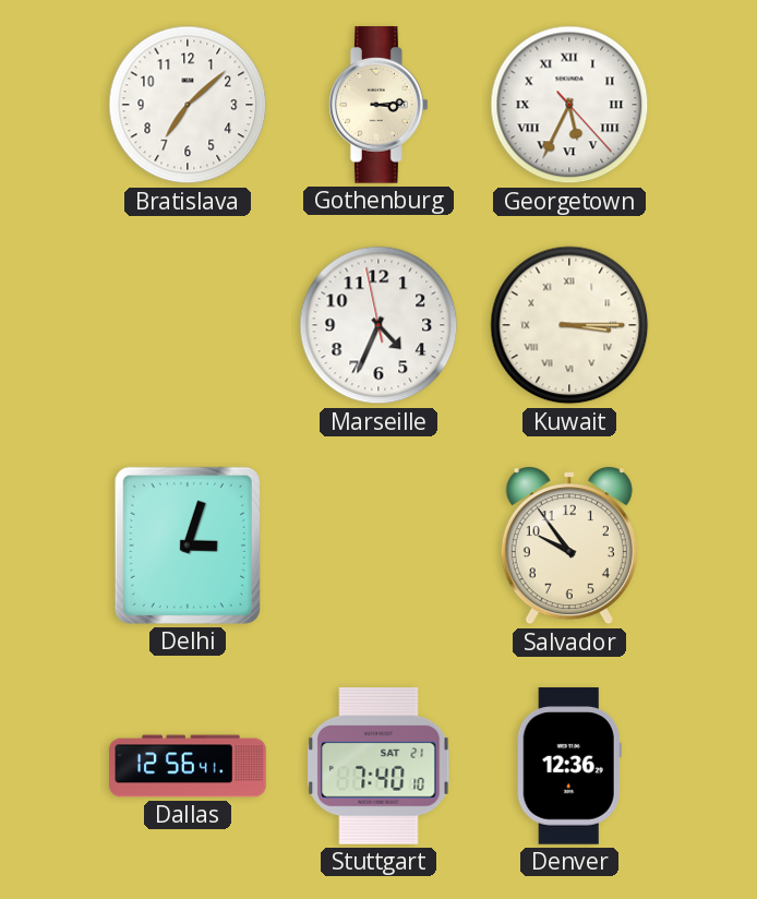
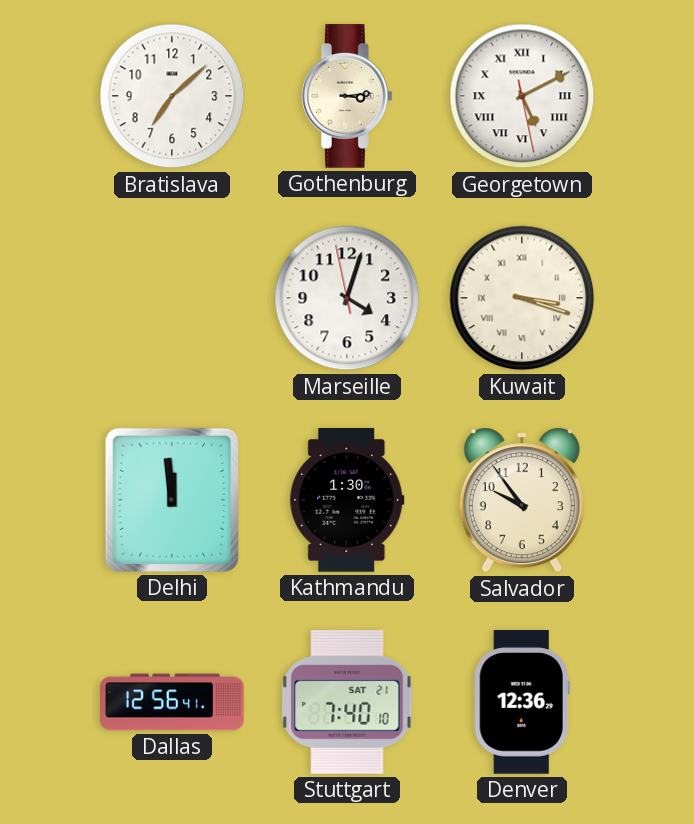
Georgetown: 5:34 -> 5:10
Marseille: 4:33 -> 4:02
Kuwait: 3:15 -> 3:18
Delhi: 3:03 -> 11:59
Kathmandu: none -> 1:30
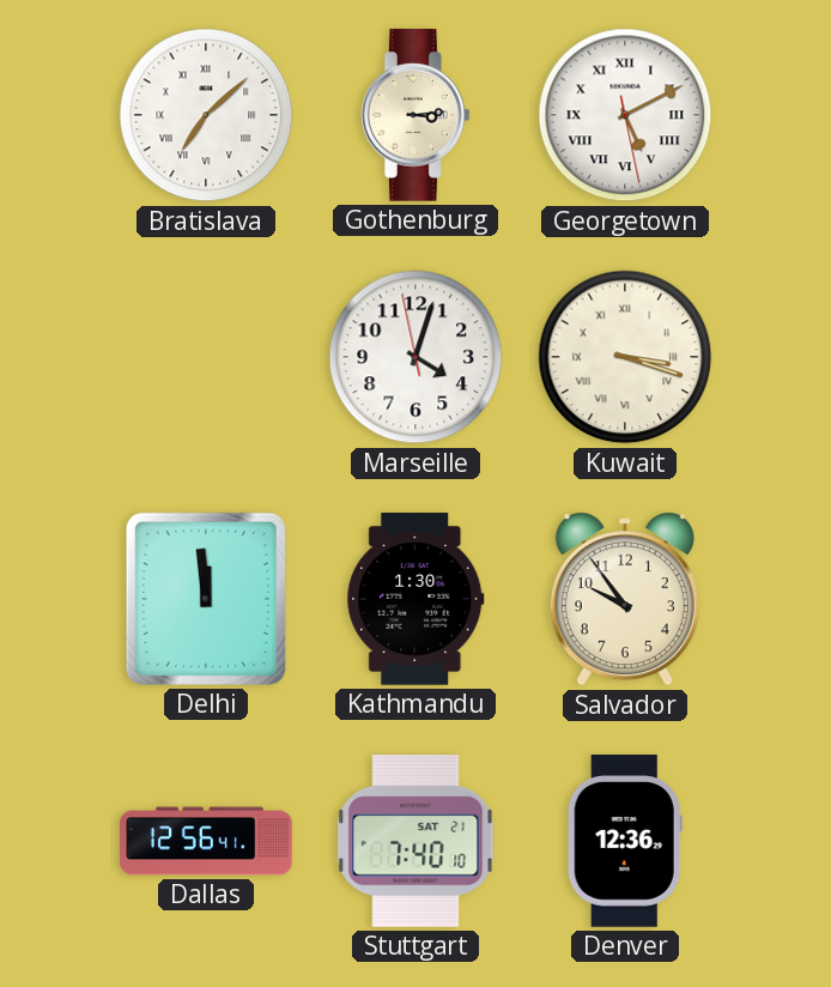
Bratislava numerals: Arabic -> Roman
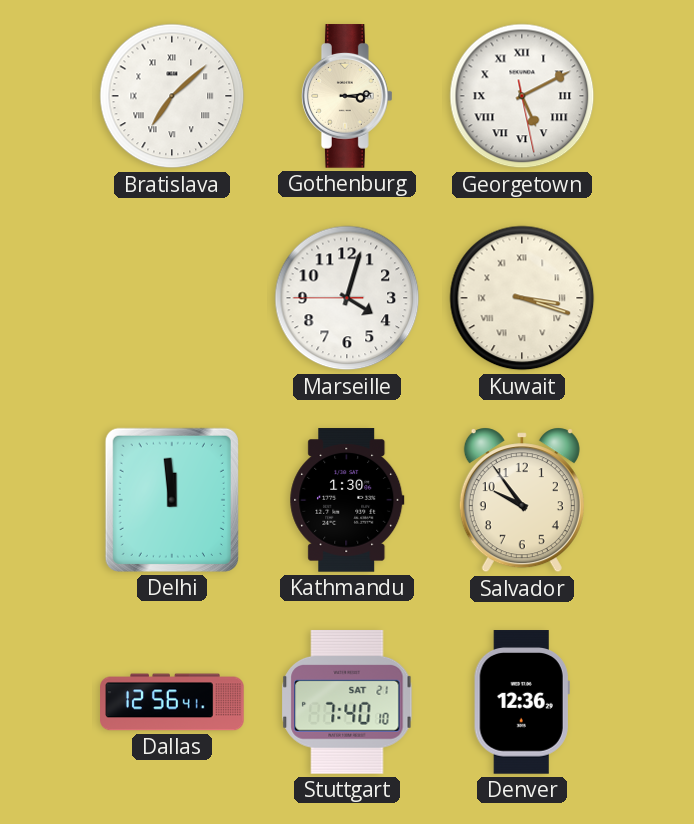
Marseille: 4:02:58 -> 4:02:45
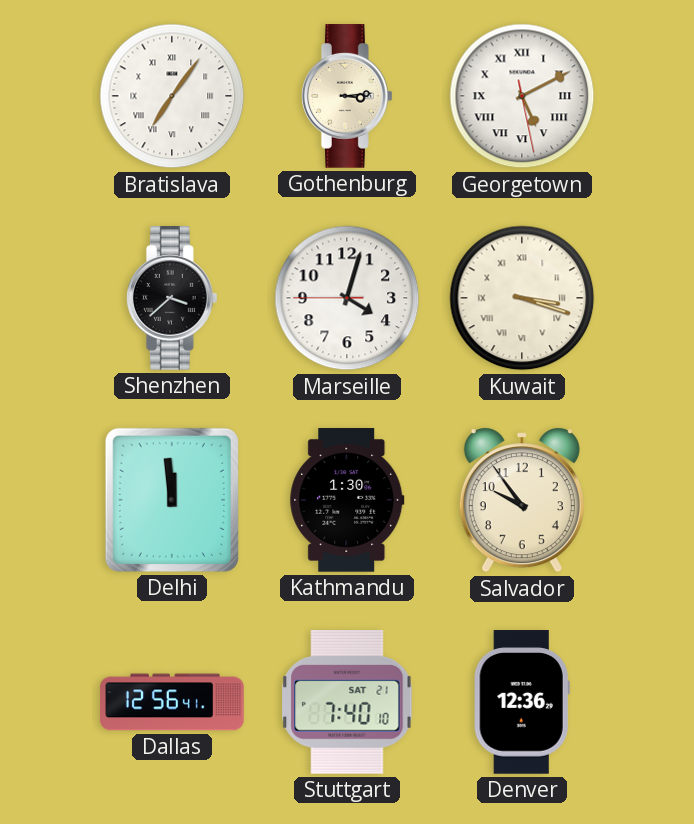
Bratislava: 7:08 -> 7:06
Shenzhen: none -> 3:38
